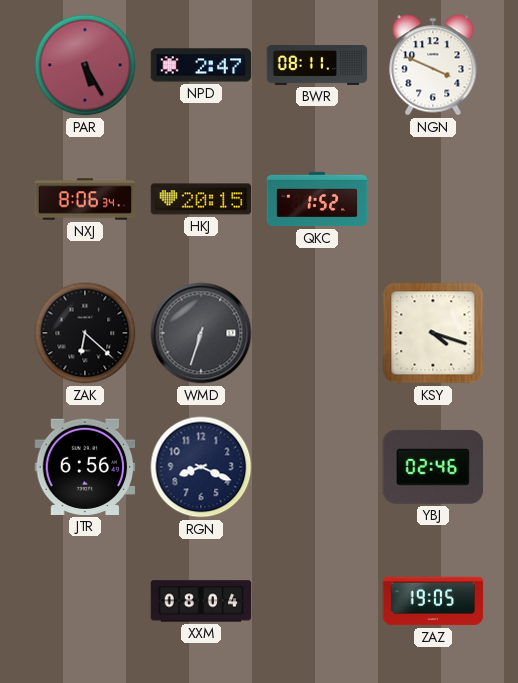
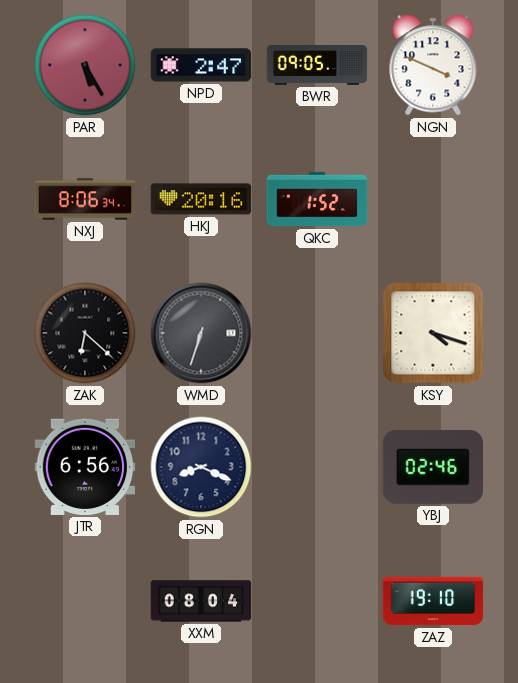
BWR: 08:11 -> 09:05
HKJ: 20:15 -> 20:16
ZAZ: 19:05 -> 19:10
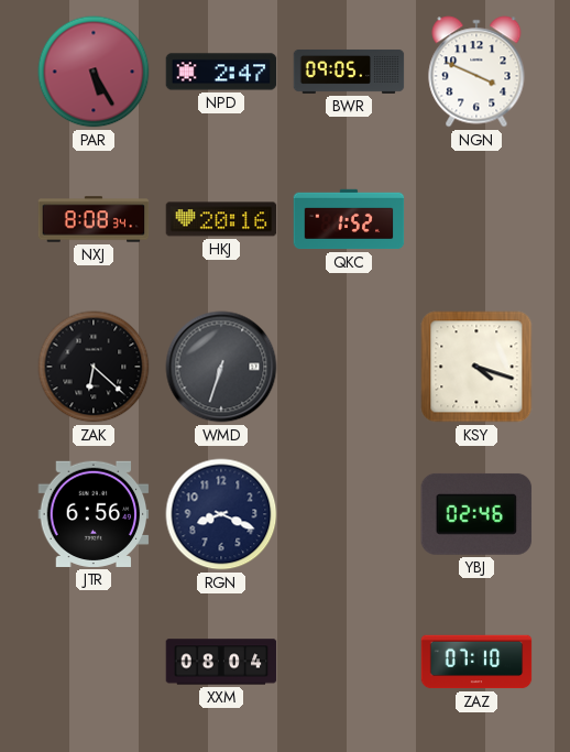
NXJ: 8:06 -> 8:08
ZAZ: 19:10 -> 07:10
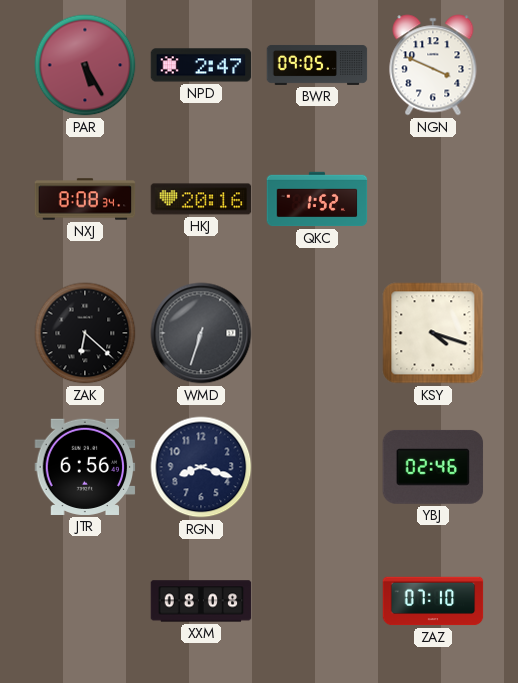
RGN: 8:19 -> 8:18
XXM: 08:04 -> 08:08
